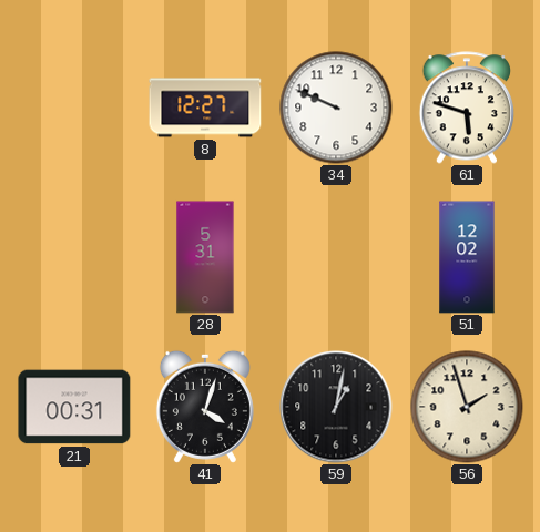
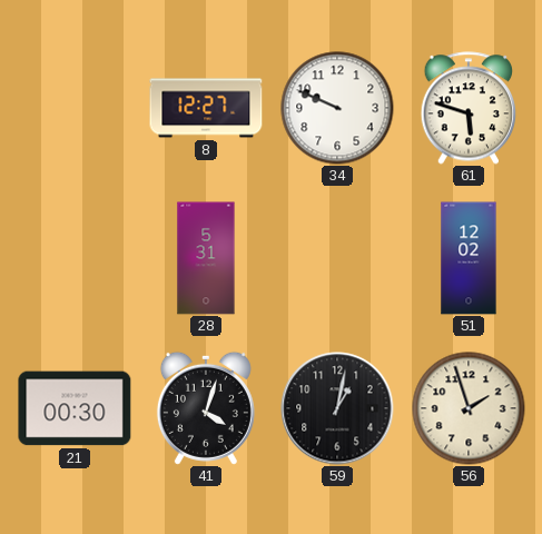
21: 00:31 -> 00:30
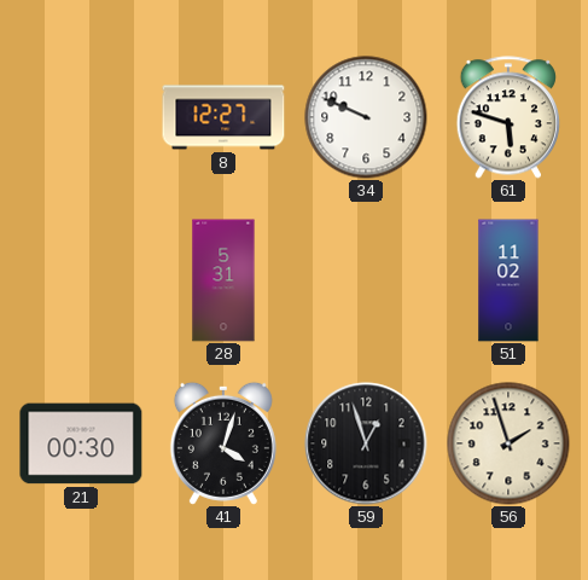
51: 12:02 -> 11:02
59: 1:02 -> 12:57
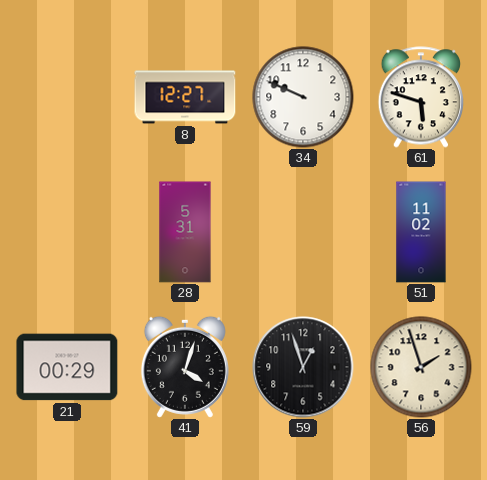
21: 00:30 -> 00:29
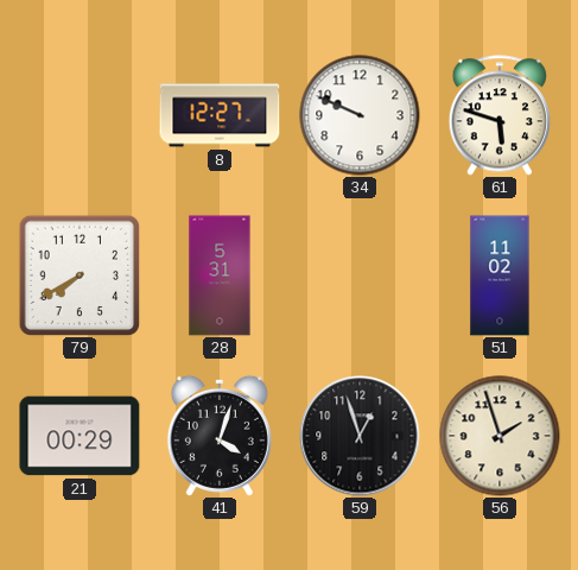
79: none -> 7:40
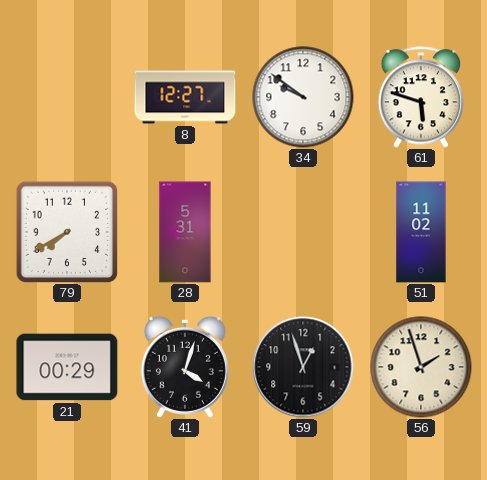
34: 9:49 -> 9:51
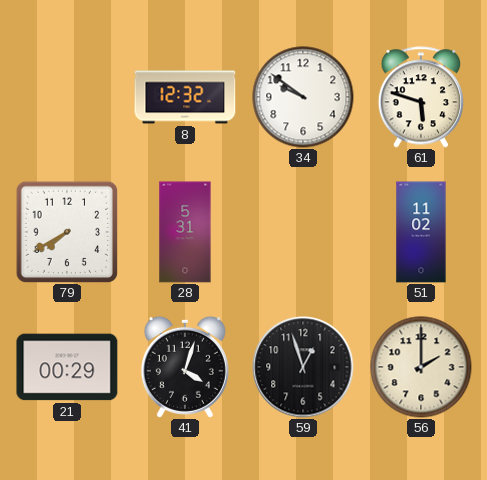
8: 12:27 -> 12:32
56: 1:57 -> 2:00
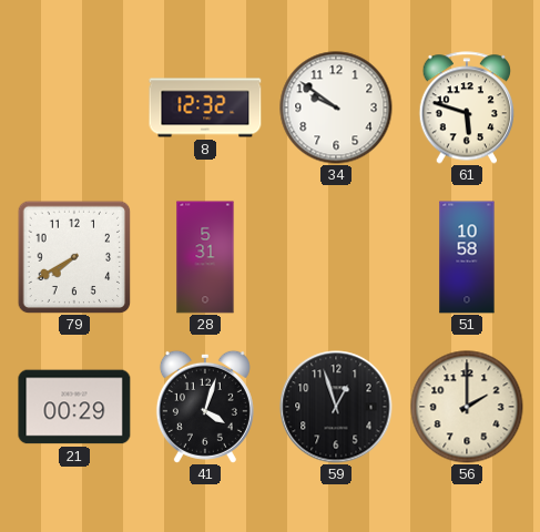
51: 11:02 -> 10:58
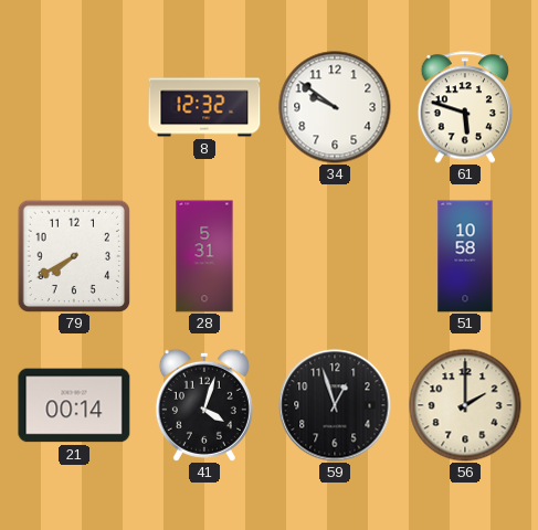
21: 00:29 -> 00:14
